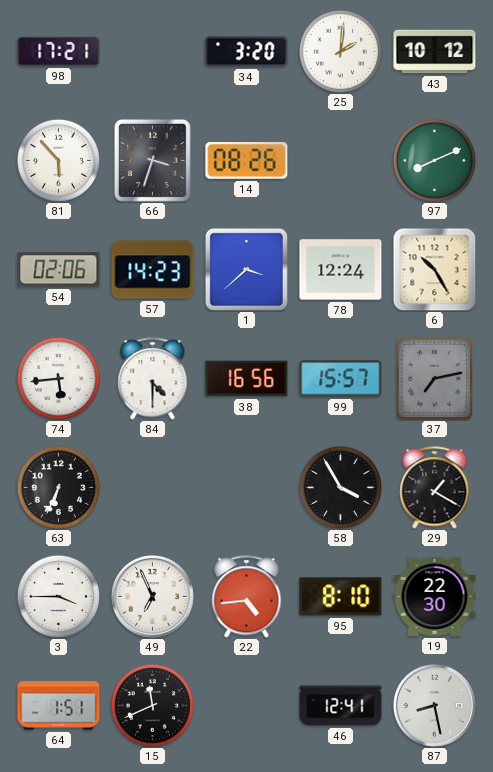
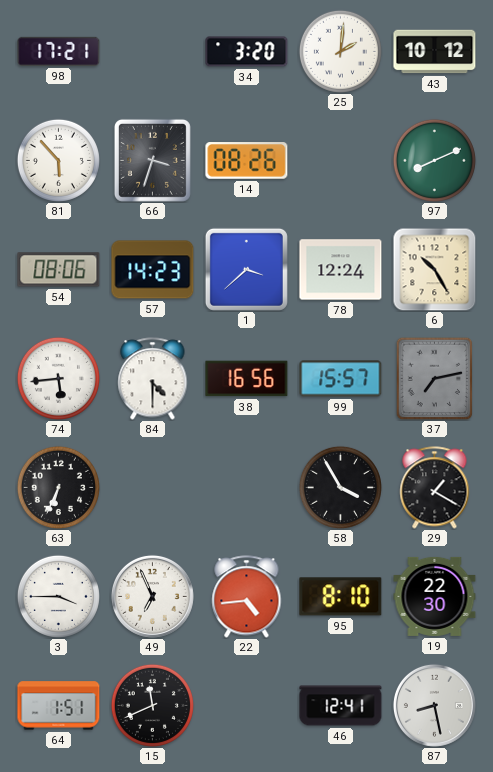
54: 02:06 -> 08:06
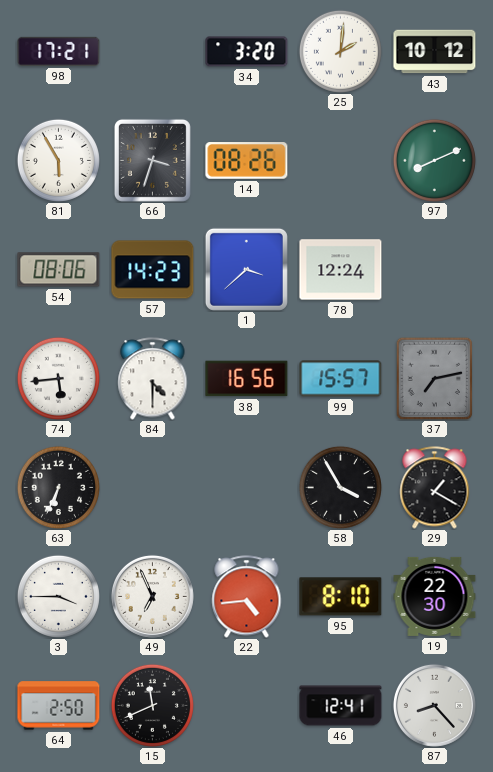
81: 5:53 -> 5:55
6: 10:25 -> none
64: 1:51 -> 2:50
87: 8:28 -> 8:23
